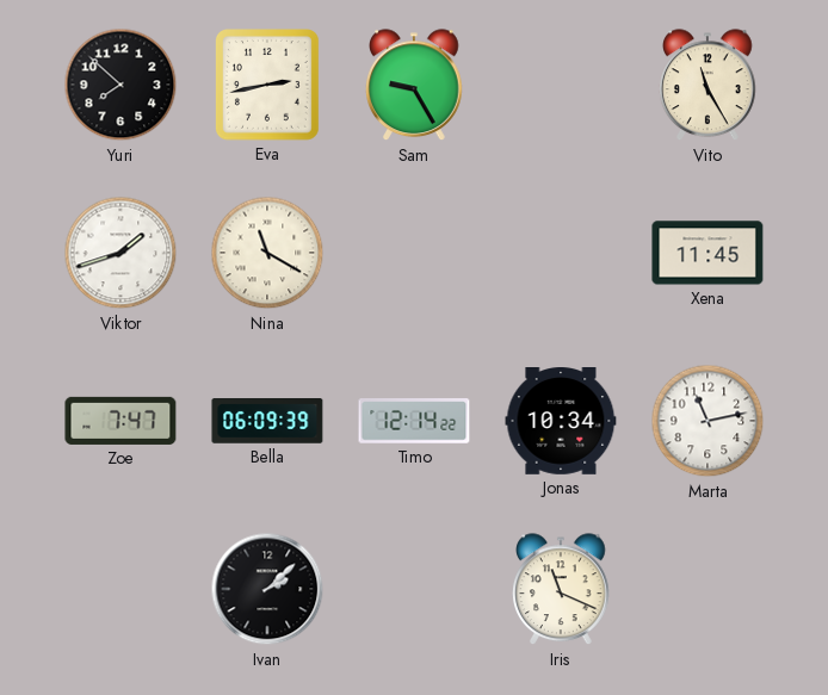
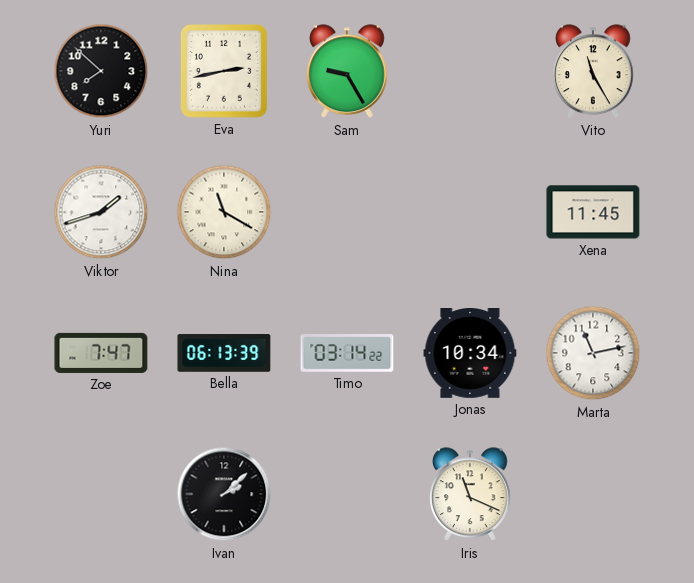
Bella: 06:09 -> 06:13
Timo: 12:14 -> 03:14
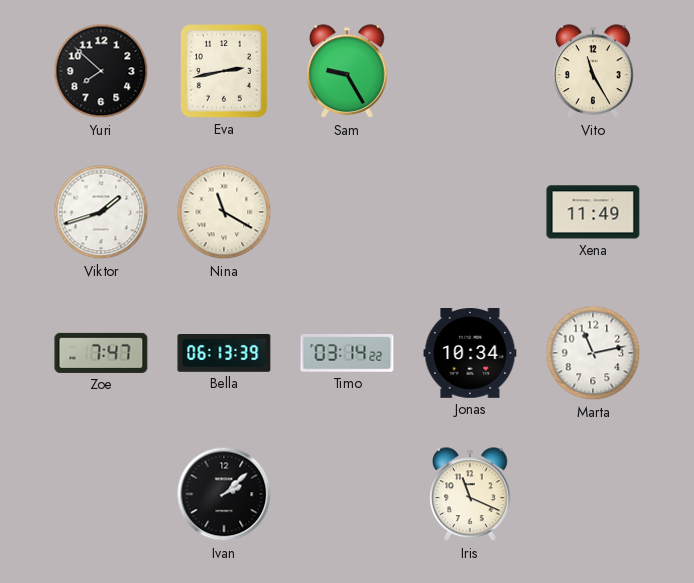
Xena: 11:45 -> 11:49
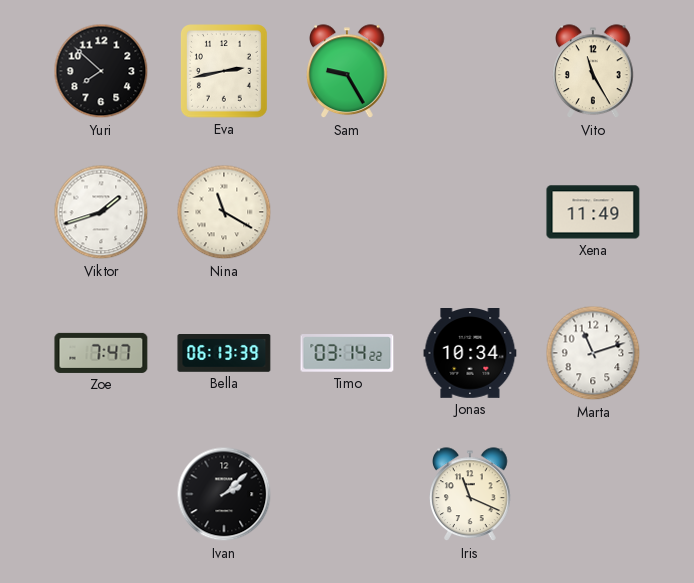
Marta: 11:13 -> 11:12
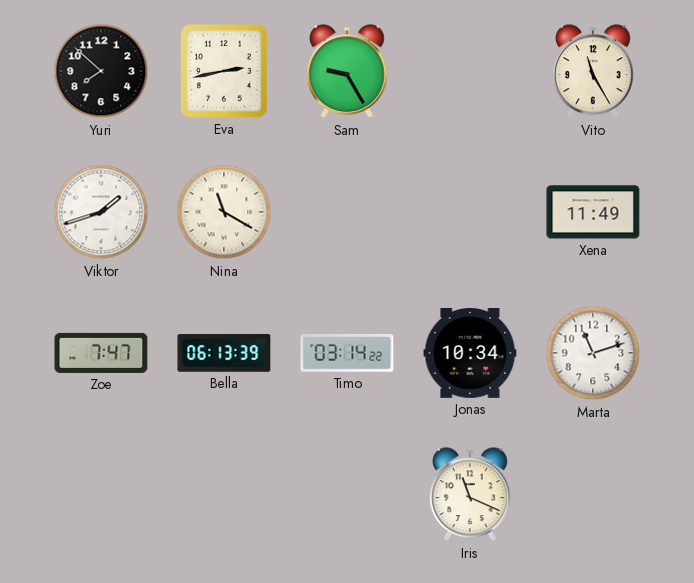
Ivan: 2:08 -> none
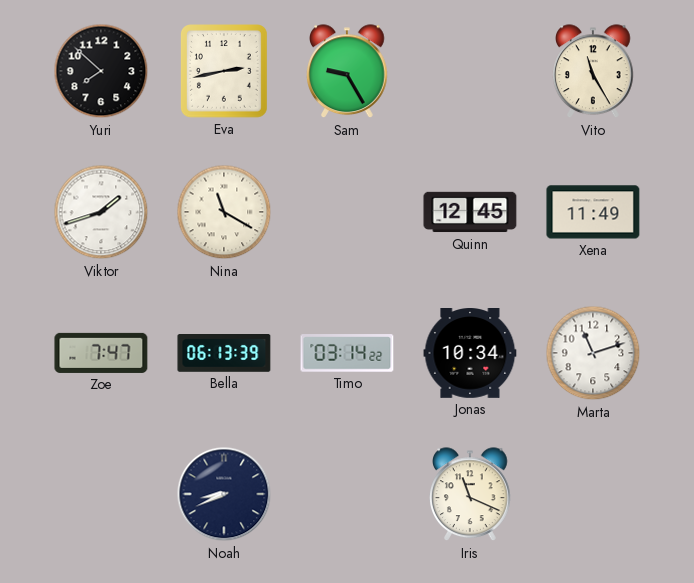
Quinn: none -> 12:45
Noah: none -> 8:41
